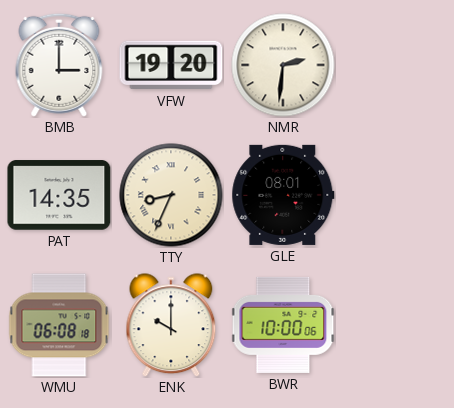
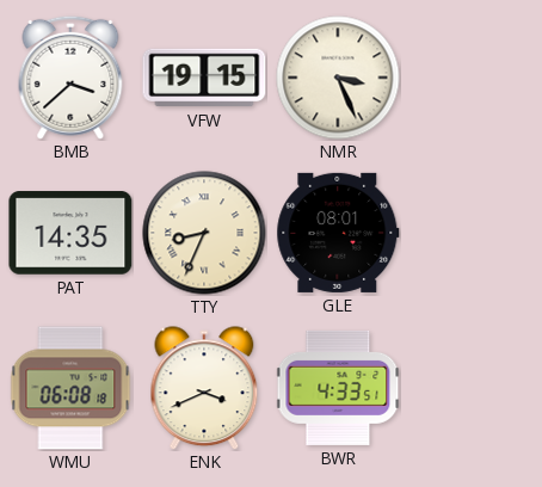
BMB: 3:00 -> 3:38
VFW: 19:20 -> 19:15
NMR: 2:31 -> 3:26
ENK: 10:00 -> 3:41
BWR: 10:00 -> 4:33
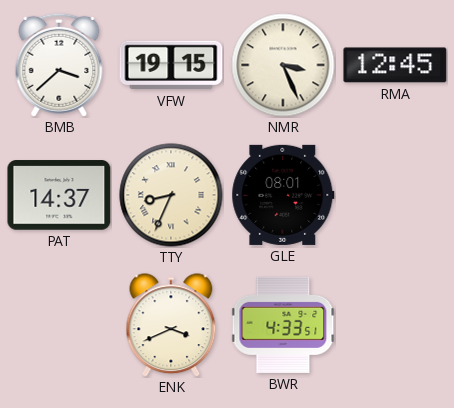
RMA: none -> 12:45
PAT: 14:35 -> 14:37
WMU: 06:08 -> none
